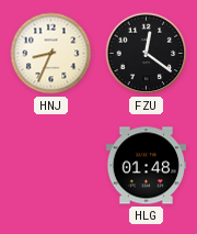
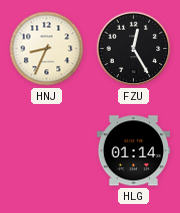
FZU: 12:21 -> 12:25
HLG: 01:48 -> 01:14
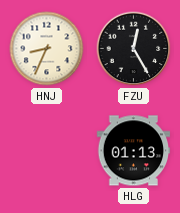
HLG: 01:14 -> 01:13
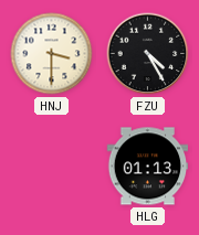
HNJ: 8:34 -> 3:30
FZU: 12:25 -> 4:25
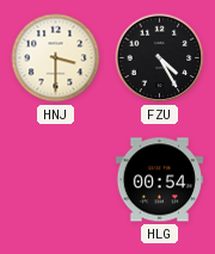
HLG: 01:13 -> 00:54
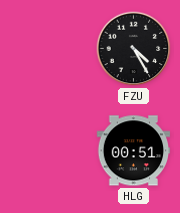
HNJ: 3:30 -> none
HLG: 00:54 -> 00:51
